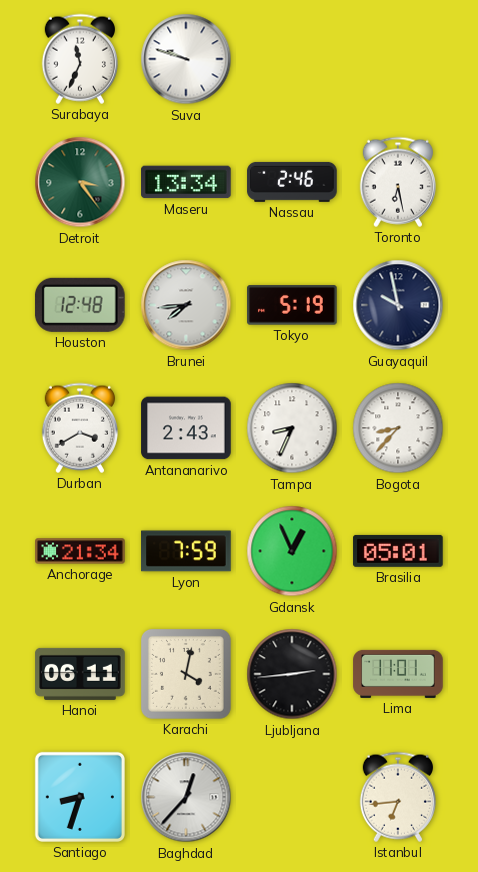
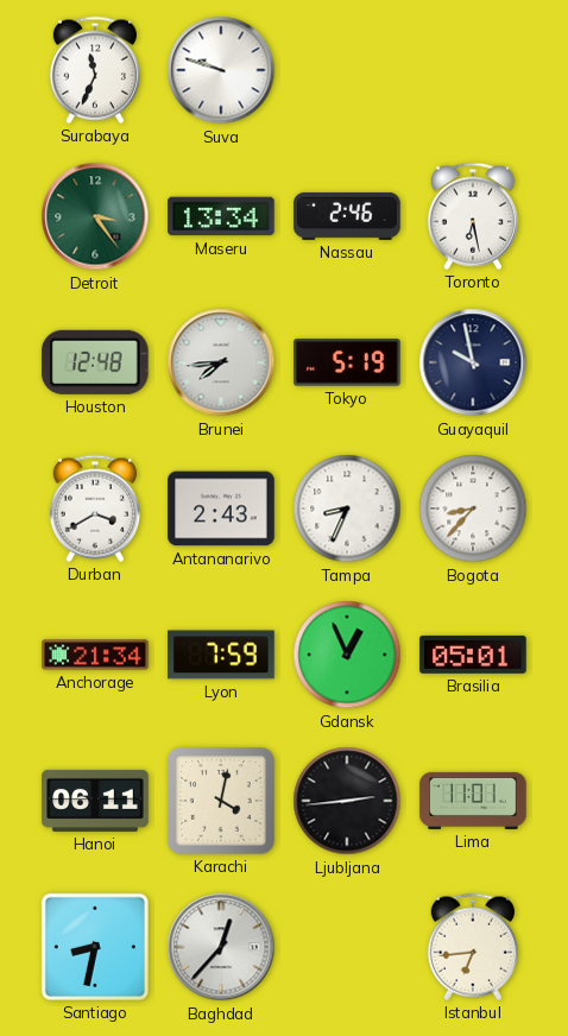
Santiago: 8:33 -> 8:32
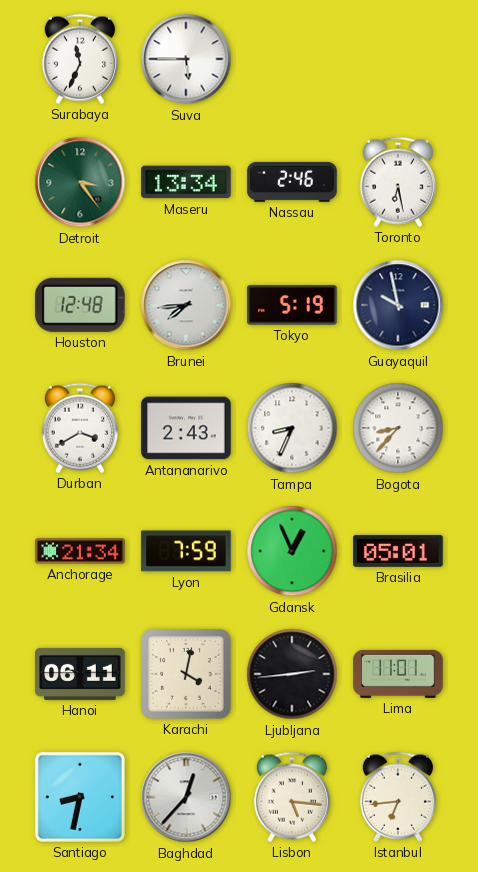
Suva: 9:48 -> 5:45
Lisbon: none -> 5:16
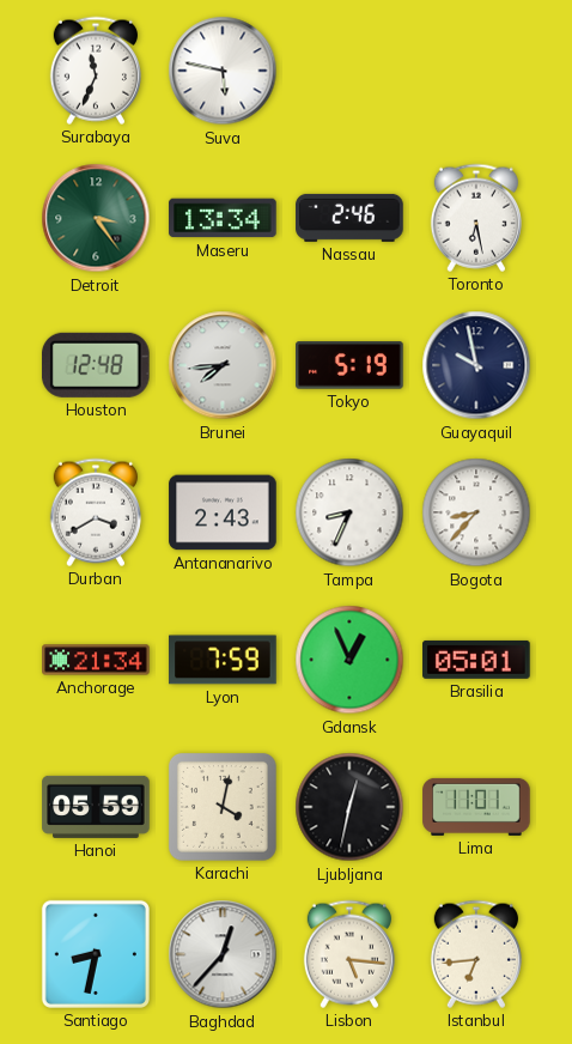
Suva: 5:45 -> 5:47
Hanoi: 06:11 -> 05:59
Ljubljana: 2:44 -> 12:32
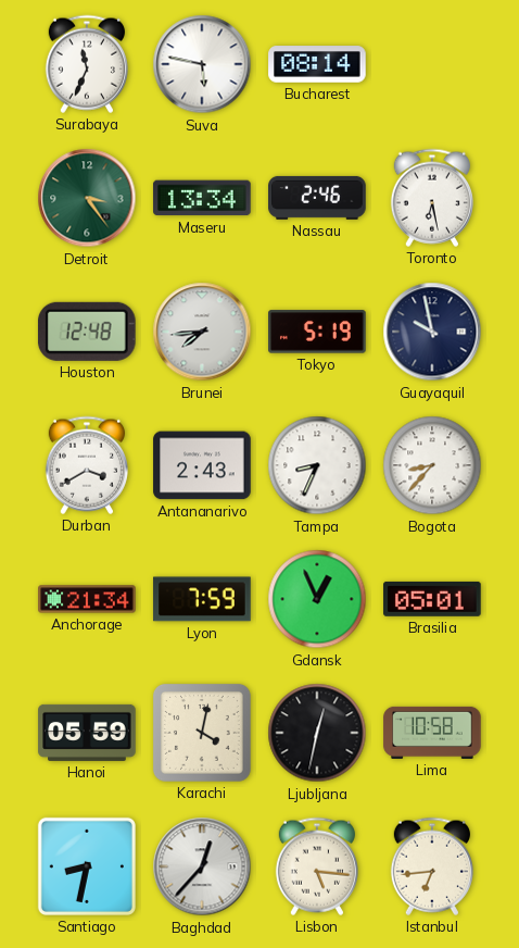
Bucharest: none -> 08:14
Lima: 11:01 -> 10:58
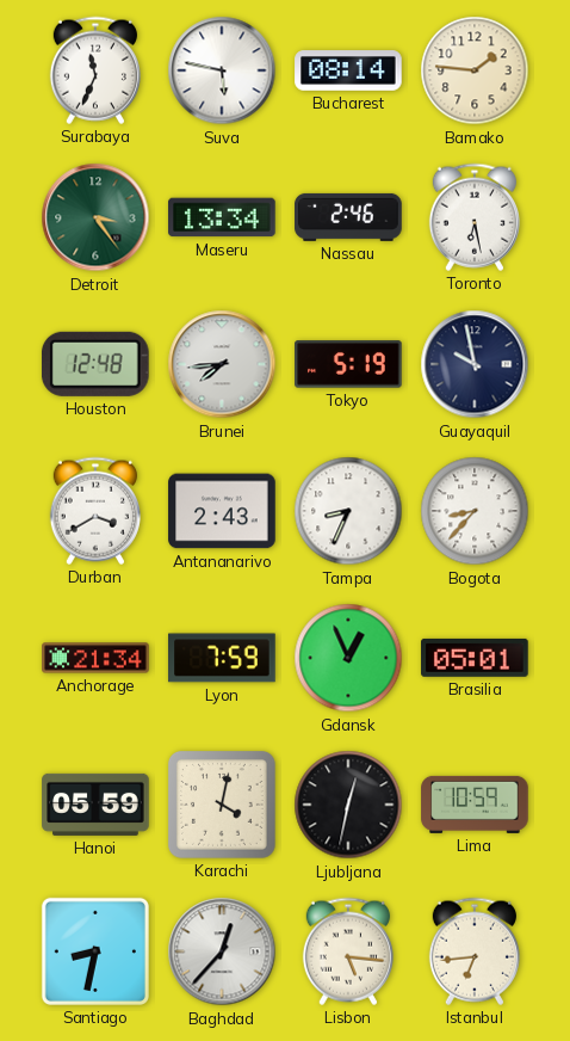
Bamako: none -> 1:46
Lima: 10:58 -> 10:59
